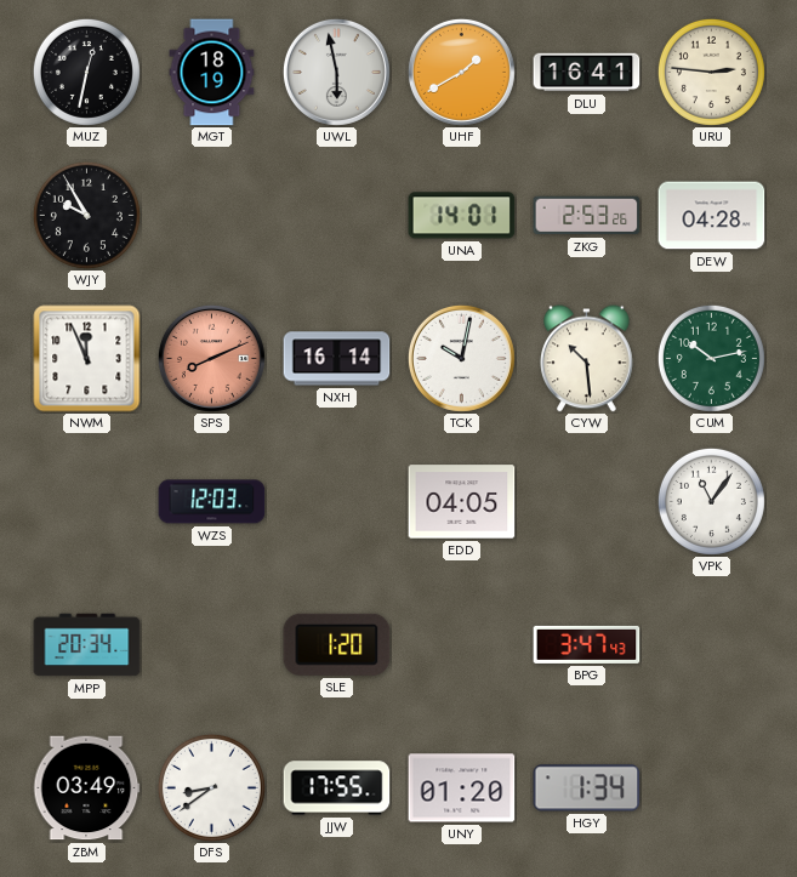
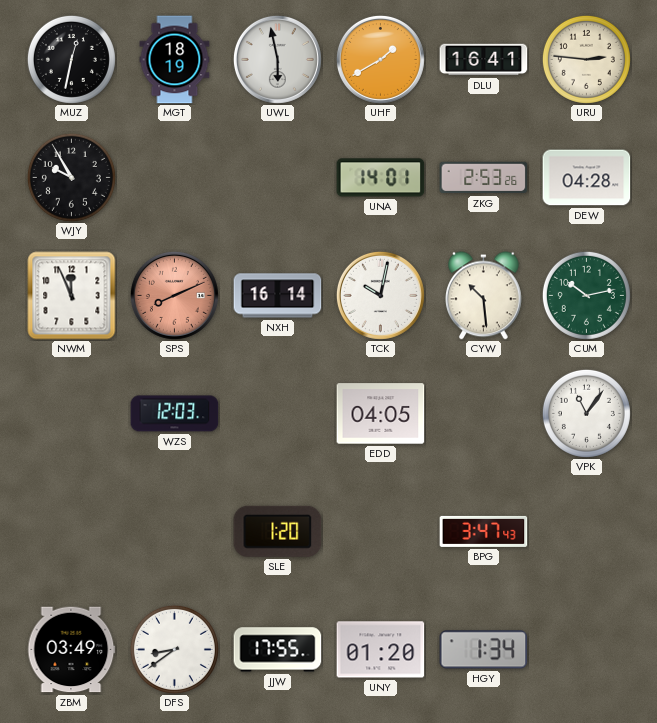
MPP: 20:34 -> none
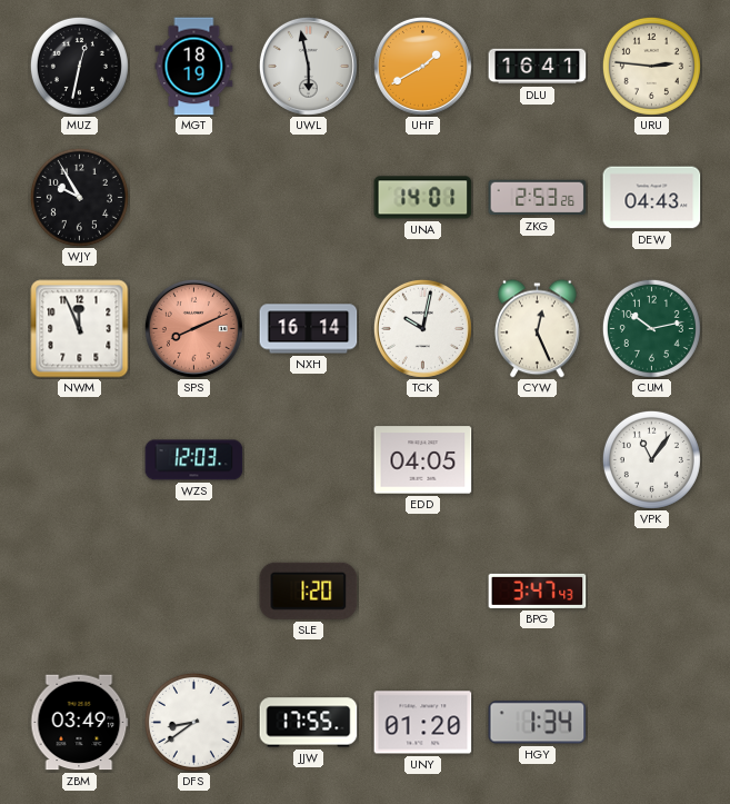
DEW: 04:28 -> 04:43
CYW: 10:29 -> 12:26
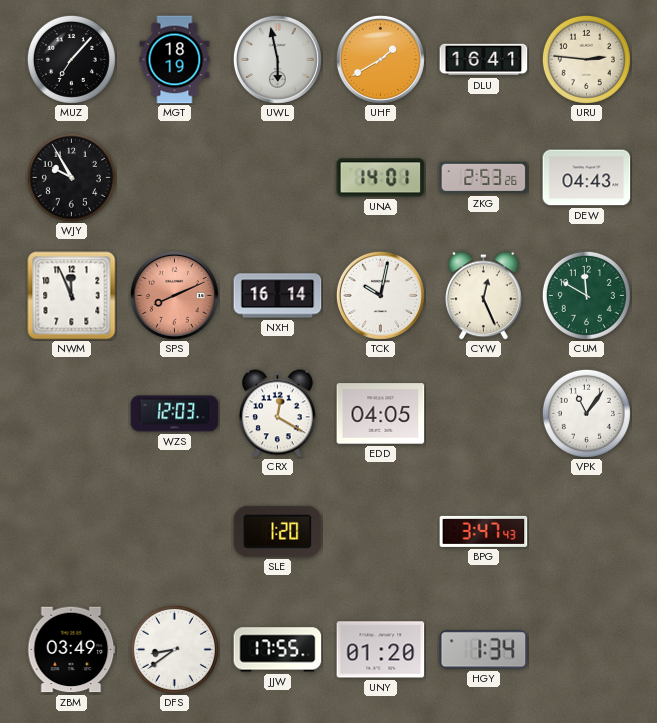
MUZ: 12:32 -> 7:07
CUM: 10:13 -> 11:50
CRX: none -> 12:20
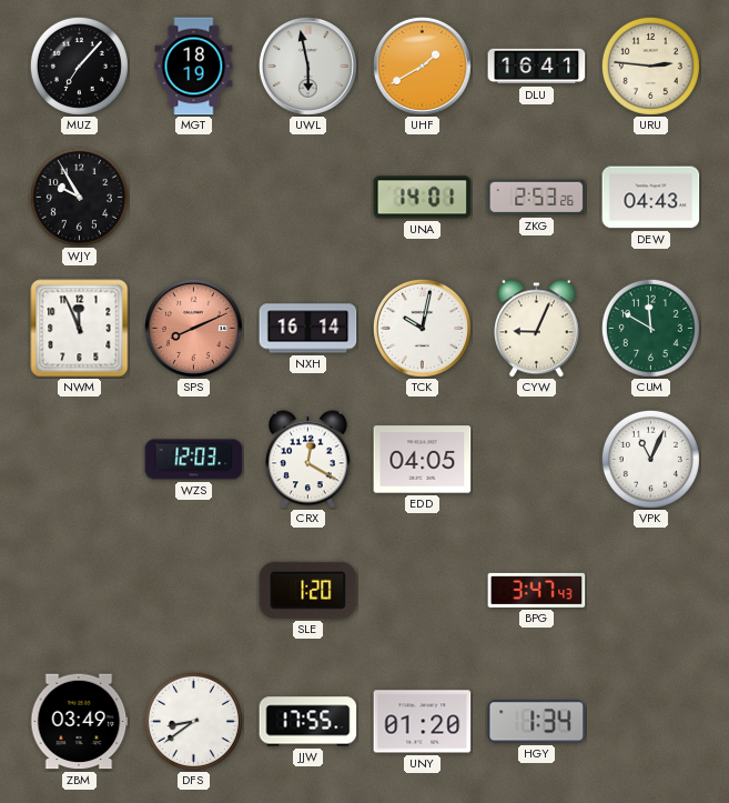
CYW: 12:26 -> 9:04
VPK: 11:06 -> 11:04
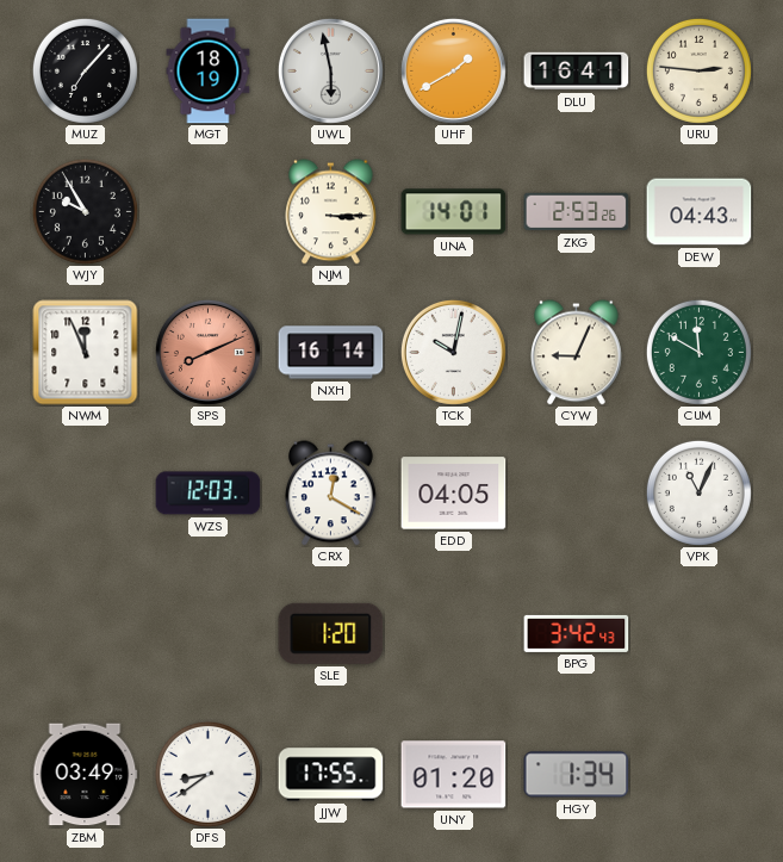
NJM: none -> 3:15
BPG: 3:47 -> 3:42
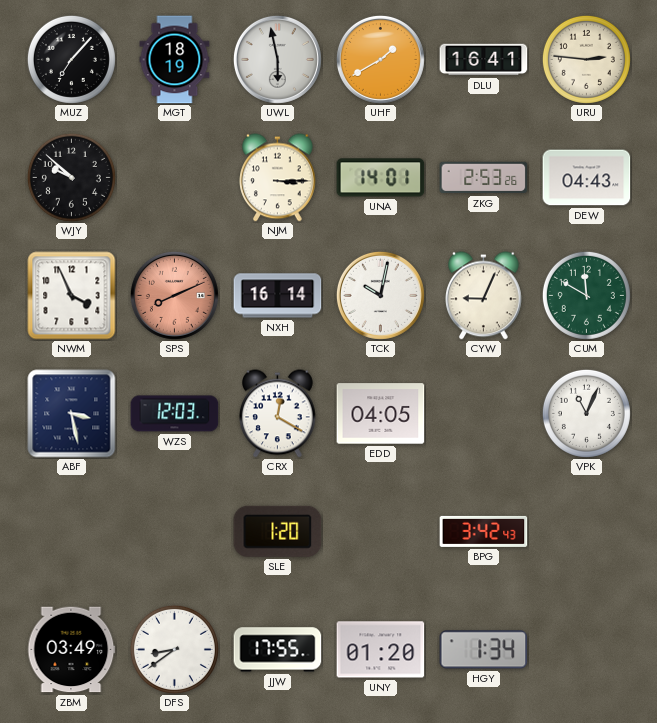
WJY: 9:55 -> 9:52
NWM: 11:56 -> 3:56
ABF: none -> 3:28
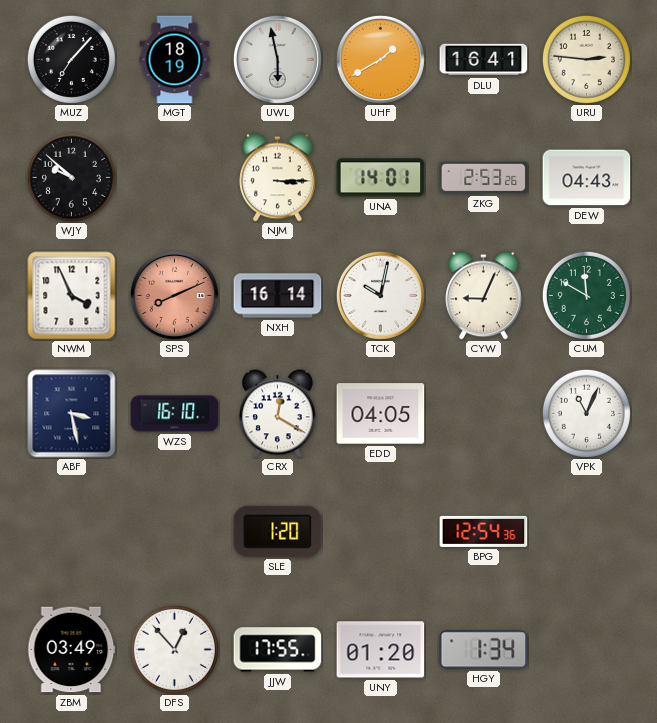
WZS: 12:03 -> 16:10
BPG: 3:42 -> 12:54
DFS: 8:39 -> 12:53
